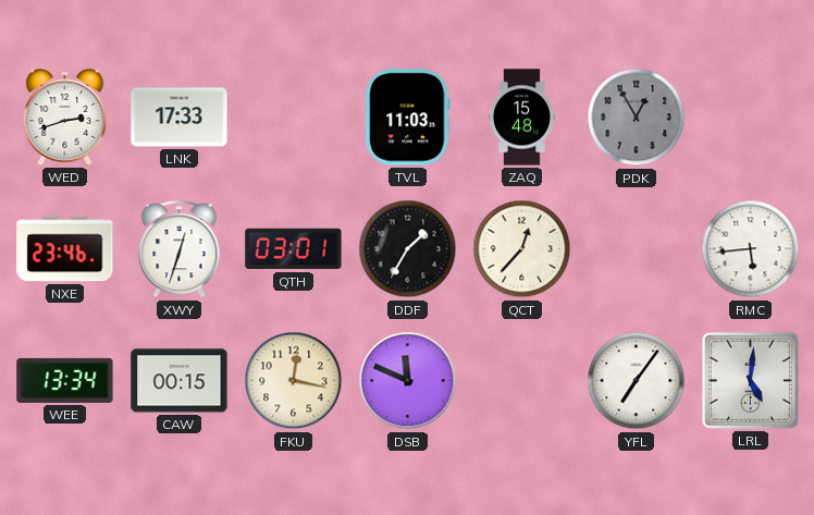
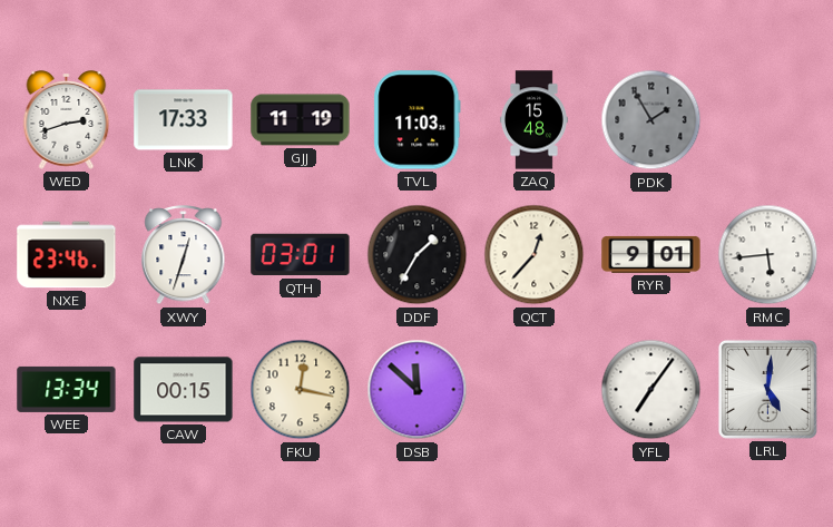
GJJ: none -> 11:19
PDK: 12:55 -> 1:55
RYR: none -> 9:01
DSB: 11:49 -> 11:52
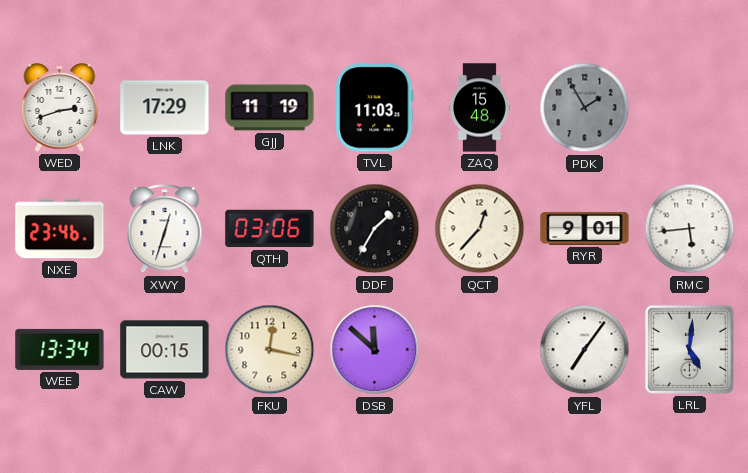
LNK: 17:33 -> 17:29
QTH: 03:01 -> 03:06
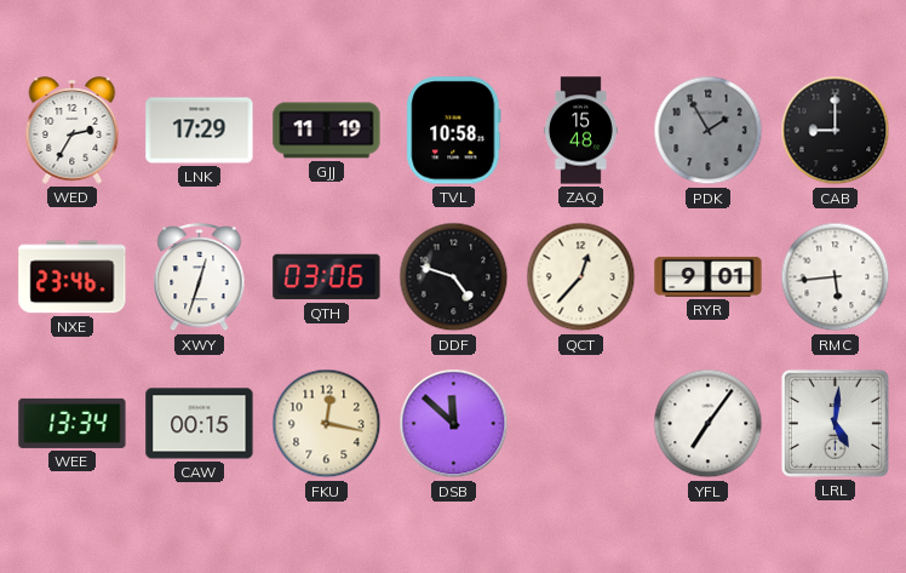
WED: 2:42 -> 2:35
TVL: 11:03 -> 10:58
CAB: none -> 9:00
DDF: 1:35 -> 4:48
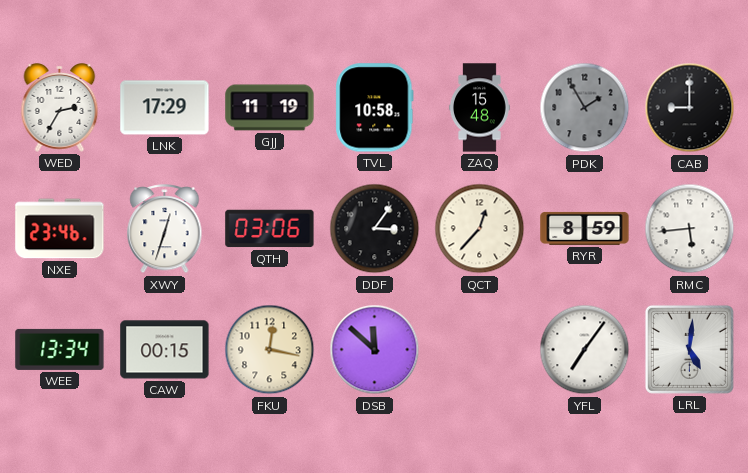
DDF: 4:48 -> 3:06
RYR: 9:01 -> 8:59
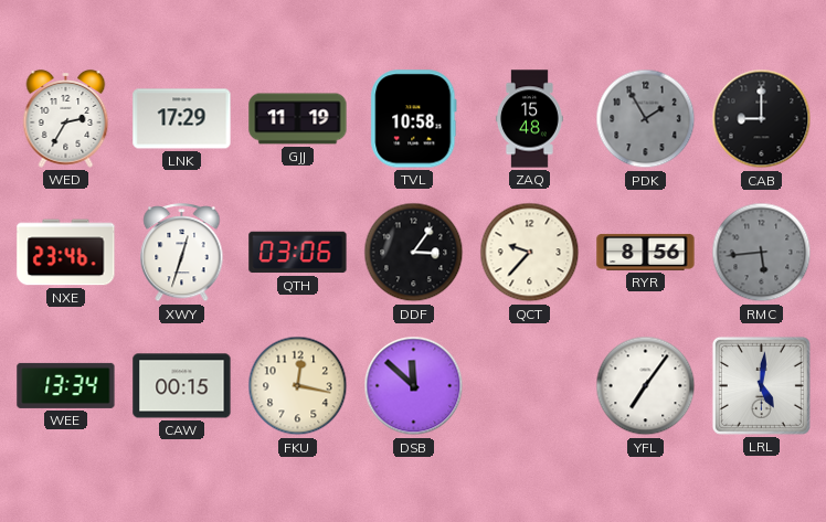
QCT: 12:37 -> 9:37
RYR: 8:59 -> 8:56
RMC dial: white -> grey
